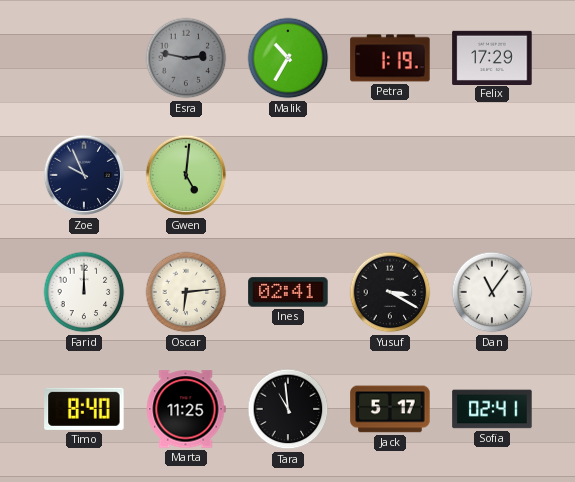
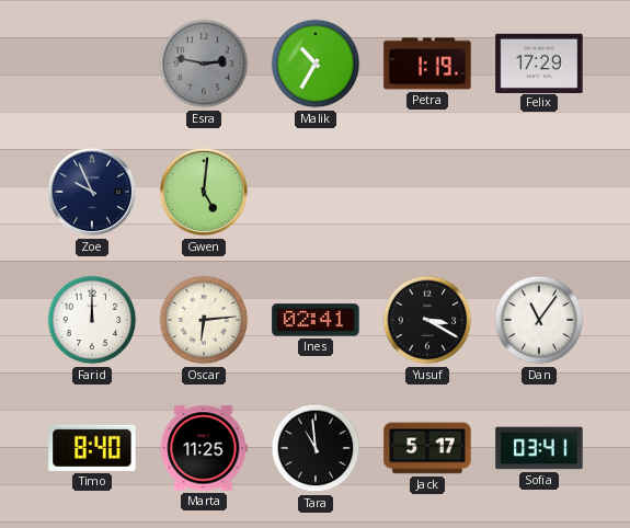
Sofia: 02:41 -> 03:41
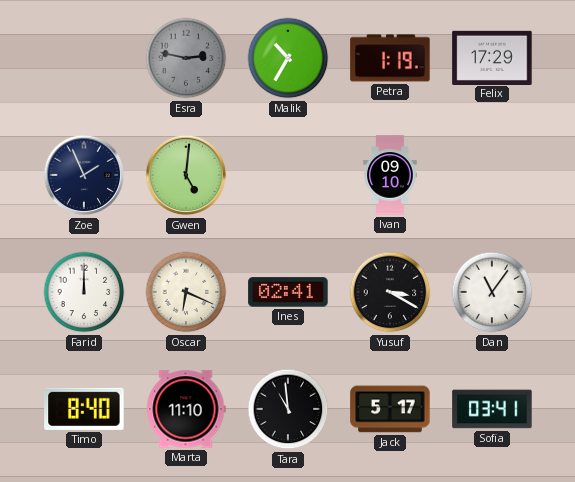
Zoe: 9:56 -> 1:56
Ivan: none -> 09:10
Oscar: 6:14 -> 6:19
Marta: 11:25 -> 11:10
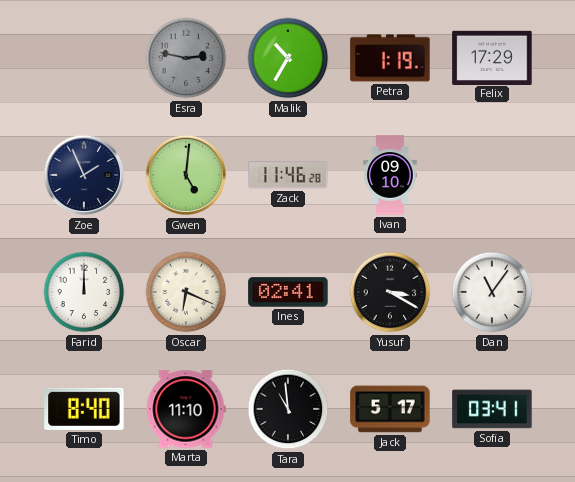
Zack: none -> 11:46
